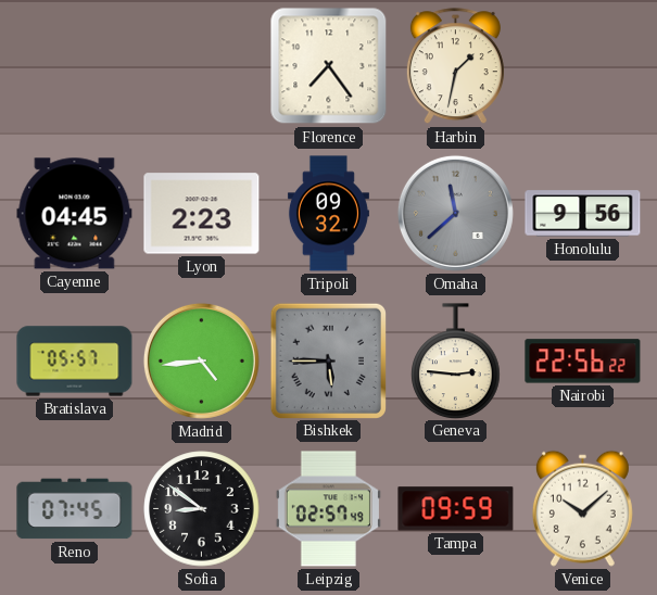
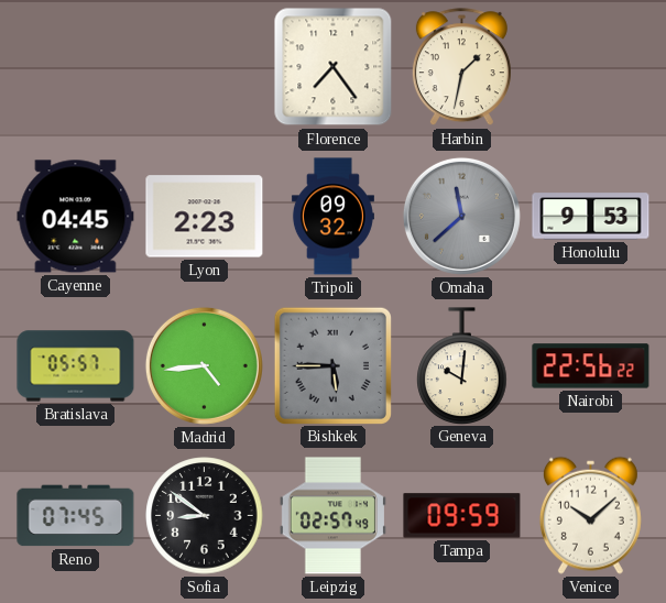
Honolulu: 9:56 -> 9:53
Geneva: 2:46 -> 10:01
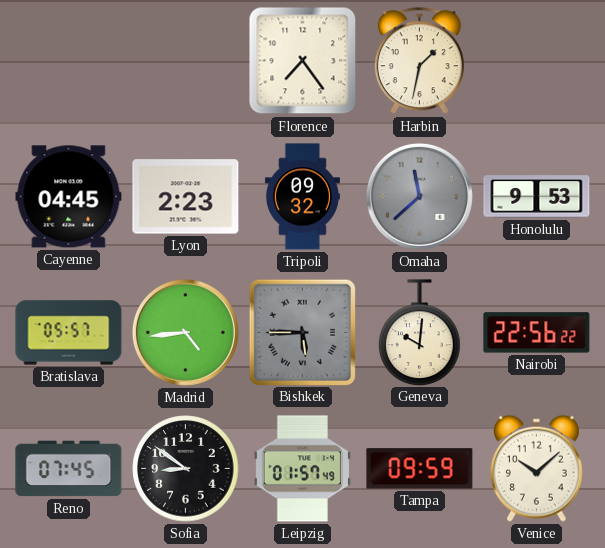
Leipzig: 02:57 -> 01:57
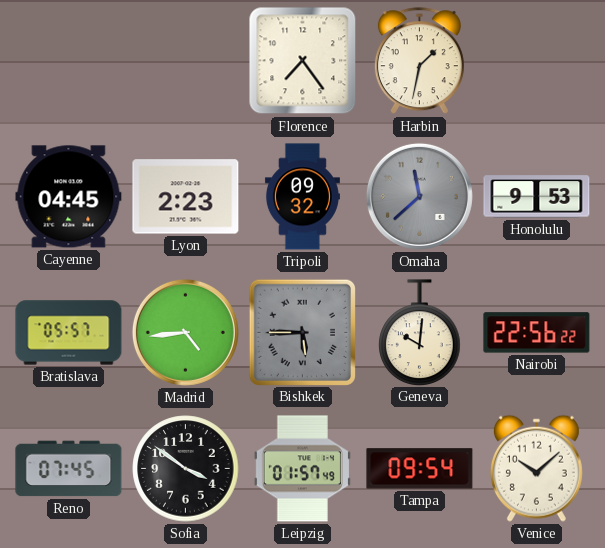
Sofia: 8:51 -> 3:51
Tampa: 09:59 -> 09:54
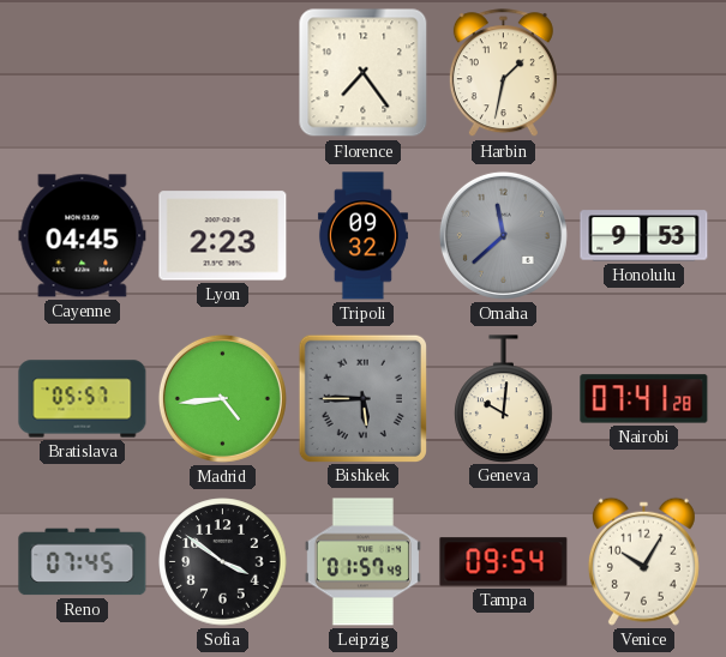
Nairobi: 22:56 -> 07:41
Venice: 10:08 -> 10:05
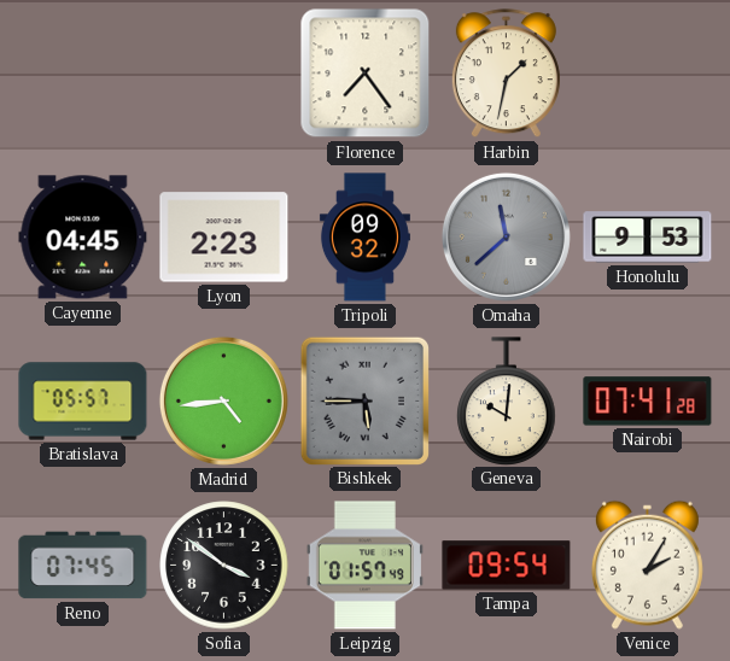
Venice: 10:05 -> 2:05
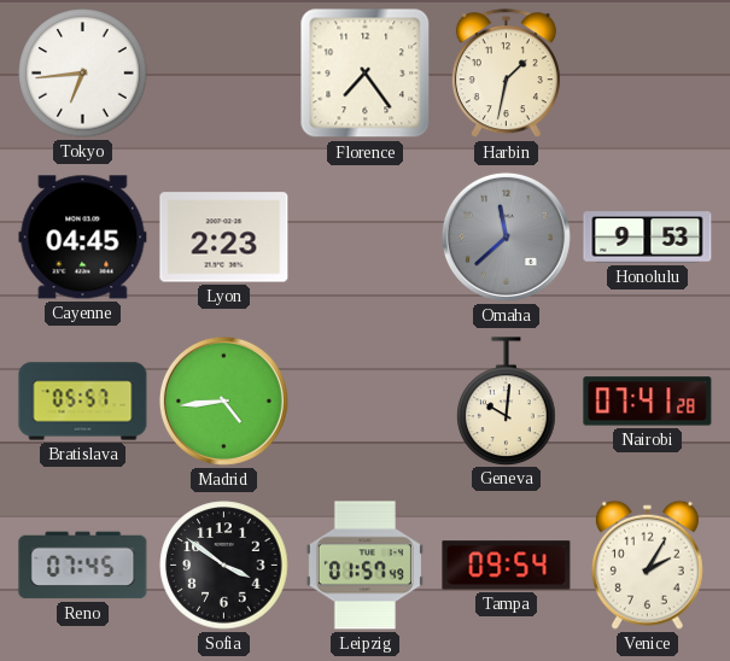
Tokyo: none -> 6:44
Tripoli: 09:32 -> none
Bishkek: 5:45 -> none
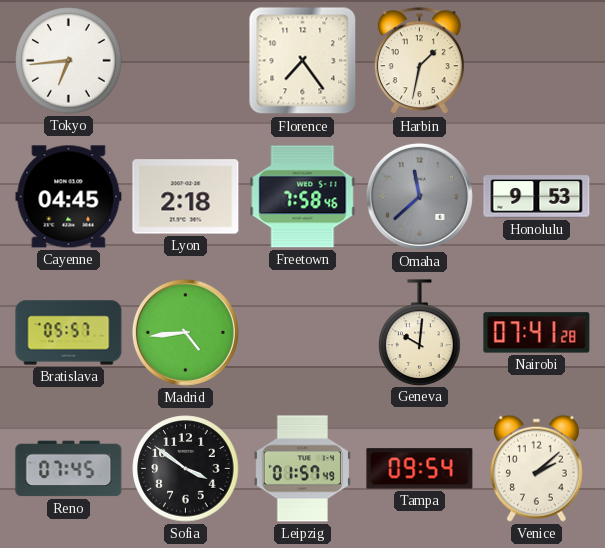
Lyon: 2:23 -> 2:18
Freetown: none -> 7:58
Venice: 2:05 -> 2:08
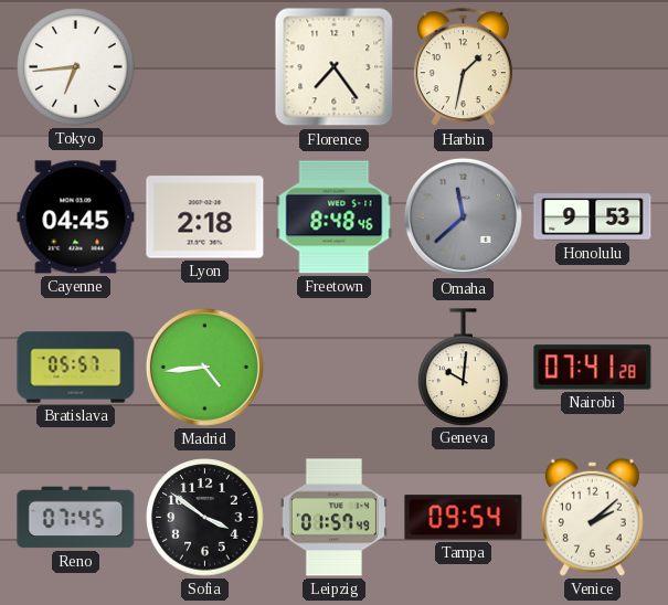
Freetown: 7:58 -> 8:48
